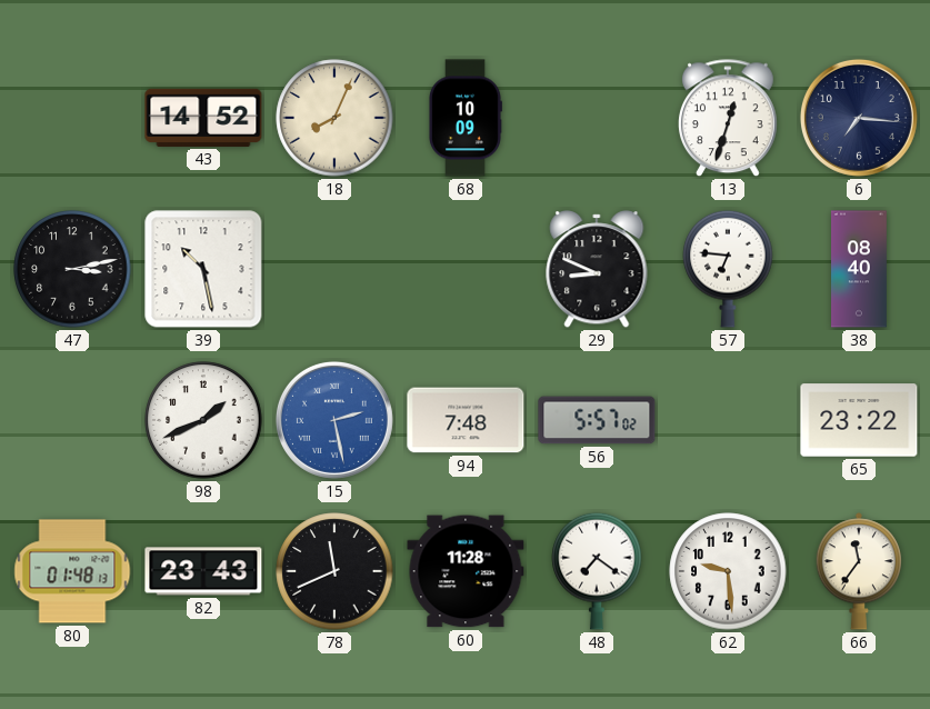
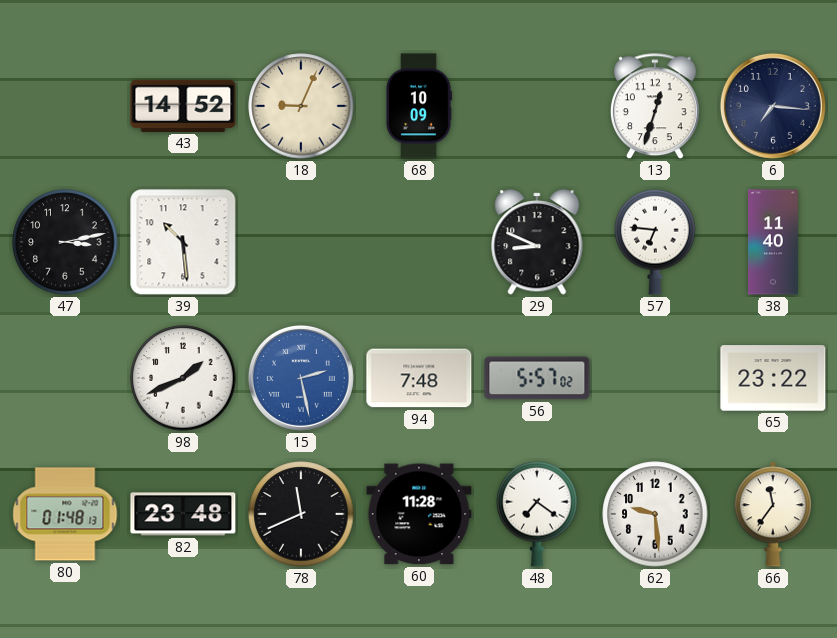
18: 8:04 -> 9:04
39: 10:28 -> 10:29
38: 08:40 -> 11:40
82: 23:43 -> 23:48
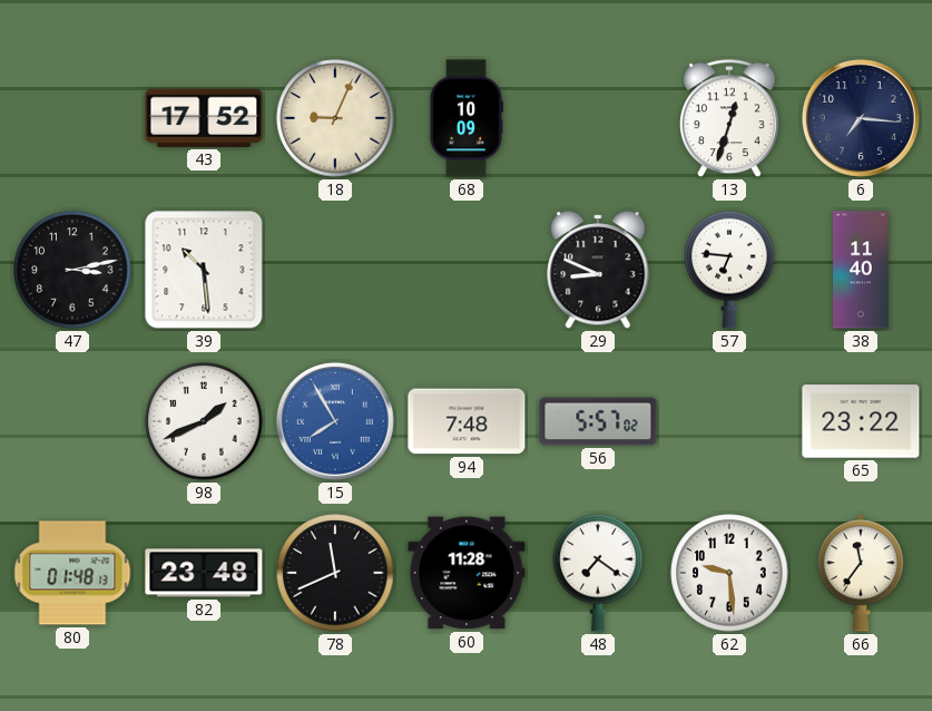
43: 14:52 -> 17:52
15: 2:28 -> 7:55
